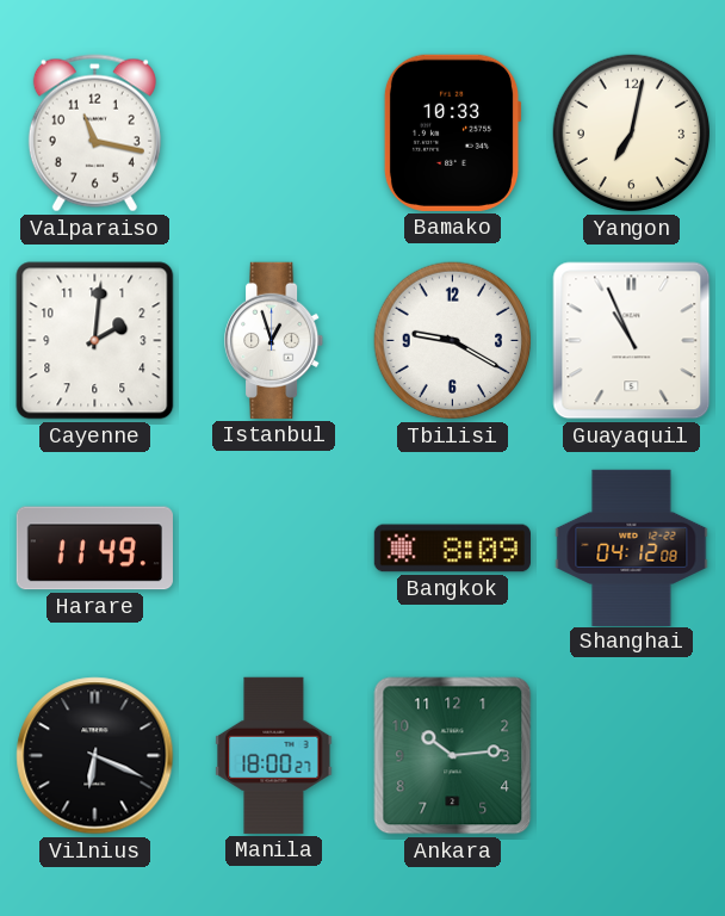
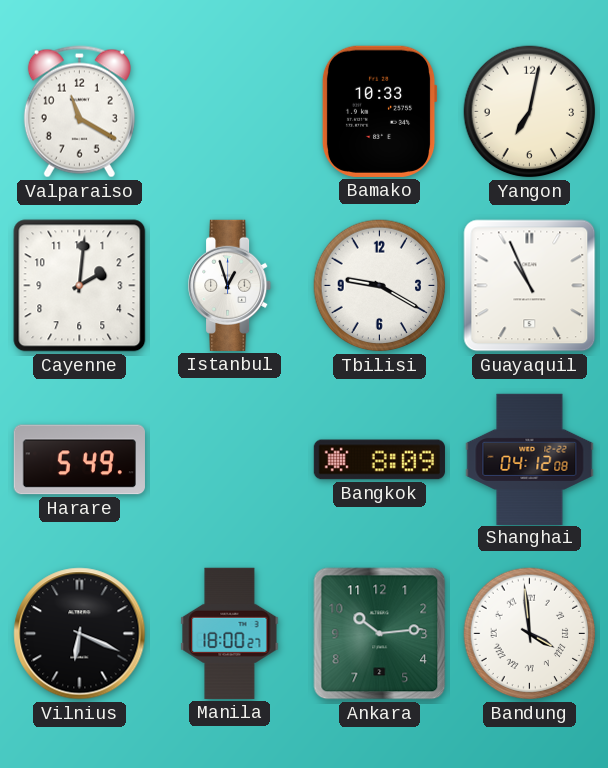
Valparaiso: 11:17 -> 11:20
Harare: 11:49 -> 5:49
Bandung: none -> 3:59
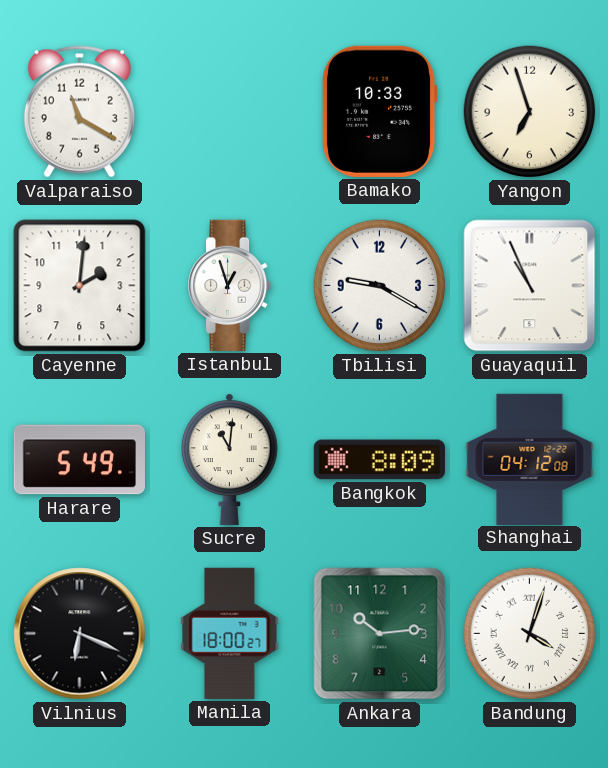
Yangon: 7:02 -> 6:57
Sucre: none -> 11:01
Bandung: 3:59 -> 4:03
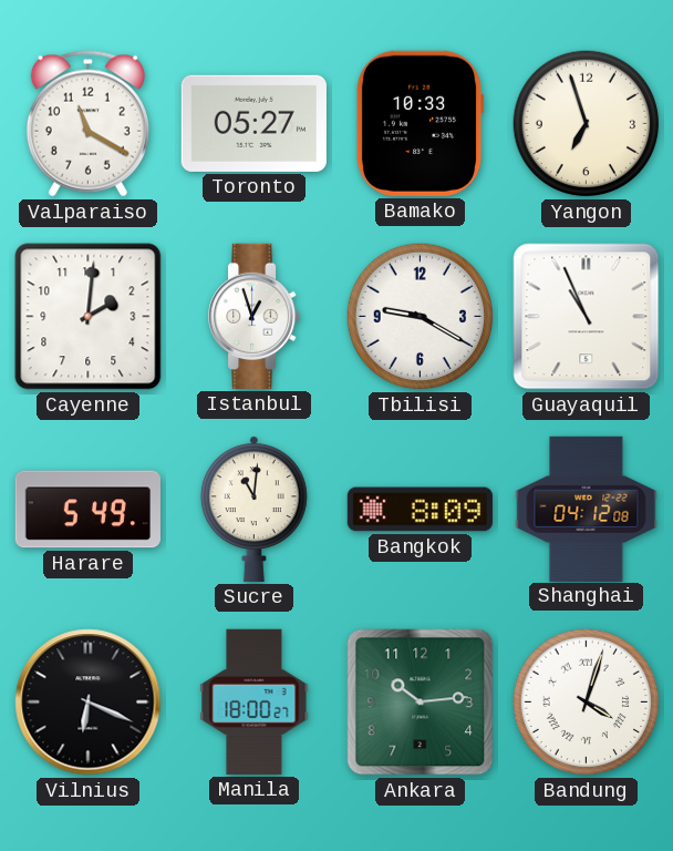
Toronto: none -> 05:27
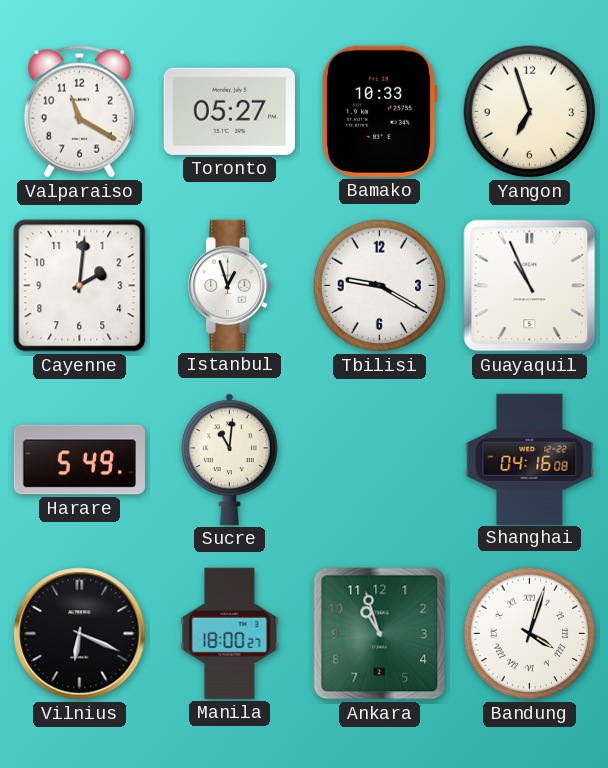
Bangkok: 8:09 -> none
Shanghai: 04:12 -> 04:16
Ankara: 10:14 -> 10:57
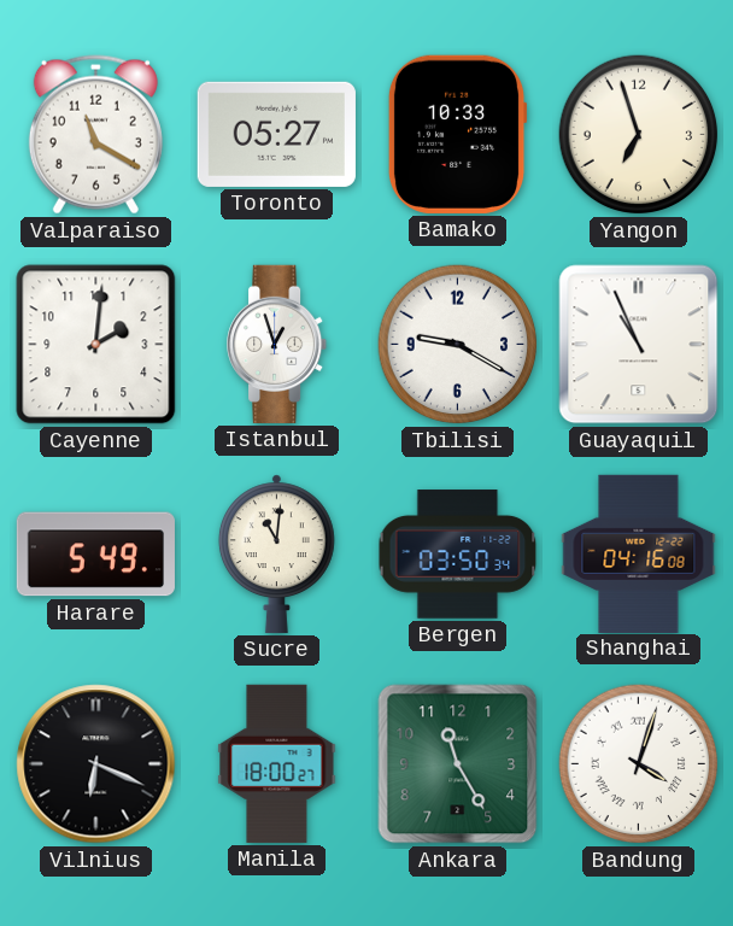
Bergen: none -> 03:50
Ankara: 10:57 -> 11:25
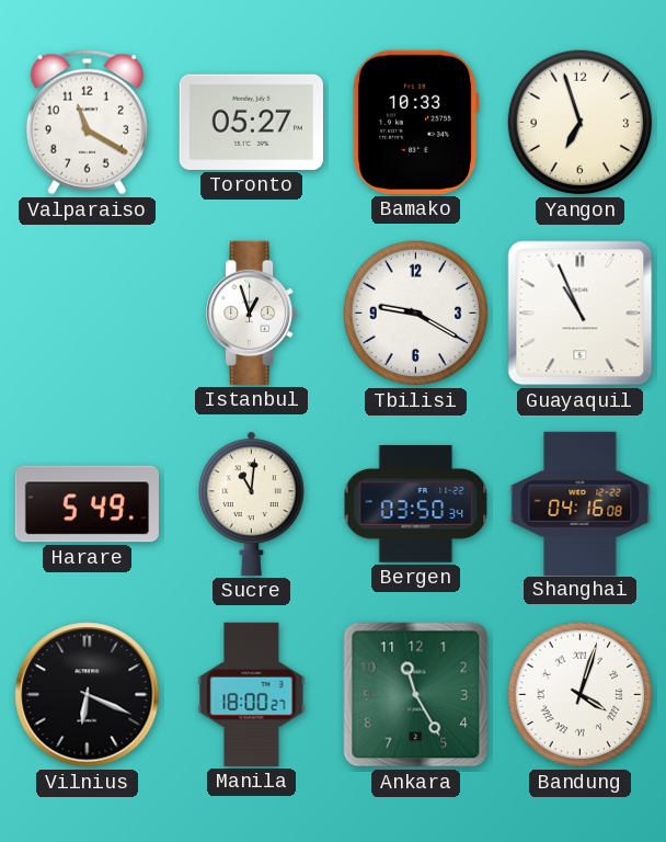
Cayenne: 2:01 -> none
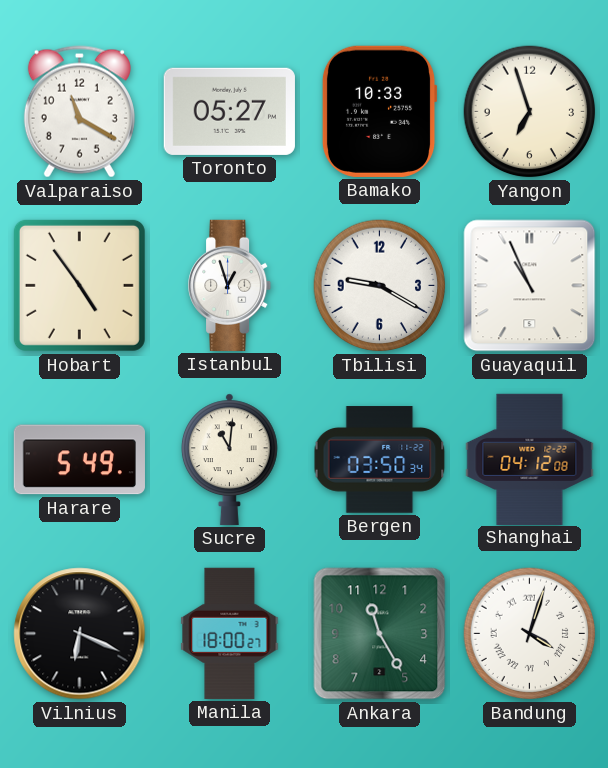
Hobart: none -> 4:54
Shanghai: 04:16 -> 04:12
